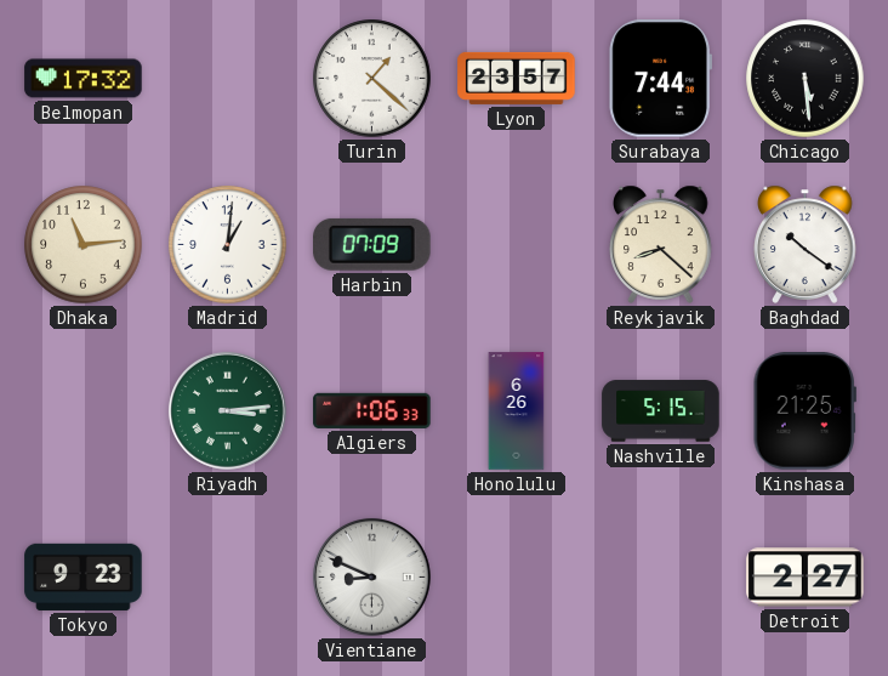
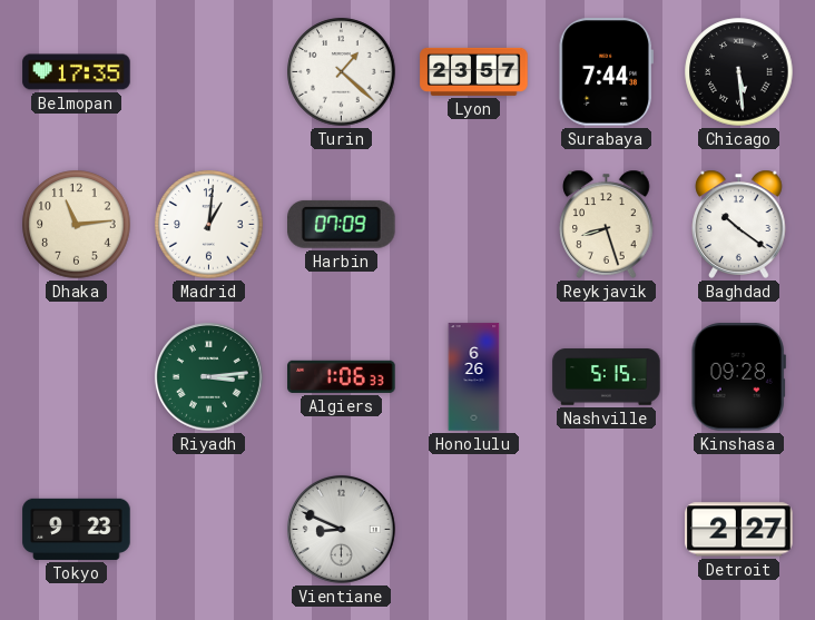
Belmopan: 17:32 -> 17:35
Reykjavik: 8:22 -> 8:27
Kinshasa: 21:25 -> 09:28
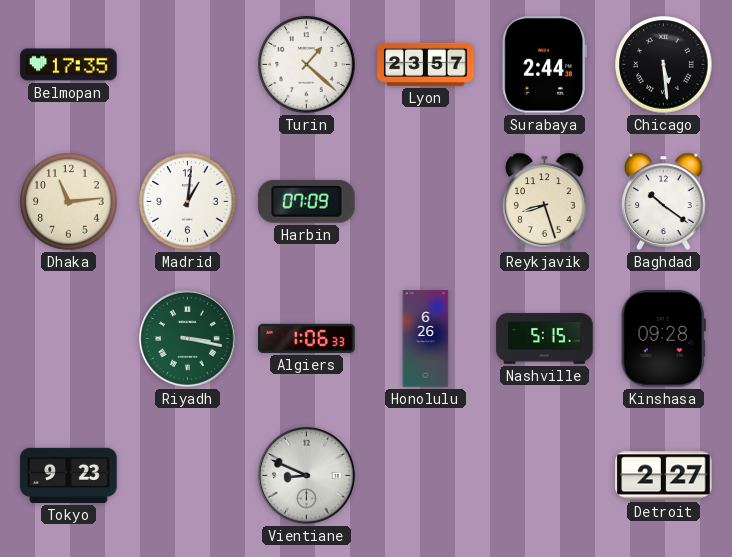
Surabaya: 7:44 -> 2:44
Riyadh: 3:14 -> 3:17
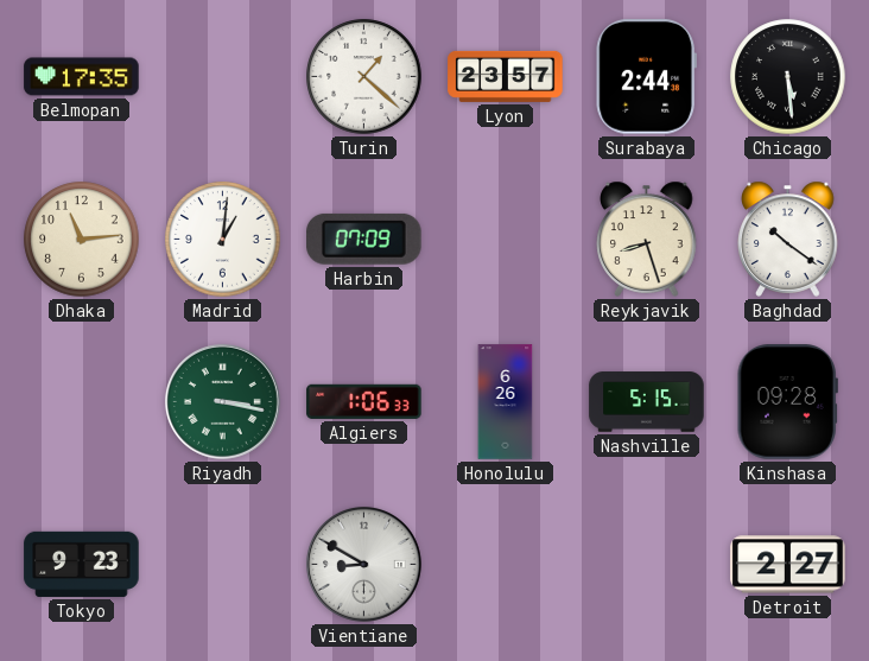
Vientiane: 8:49 -> 8:50
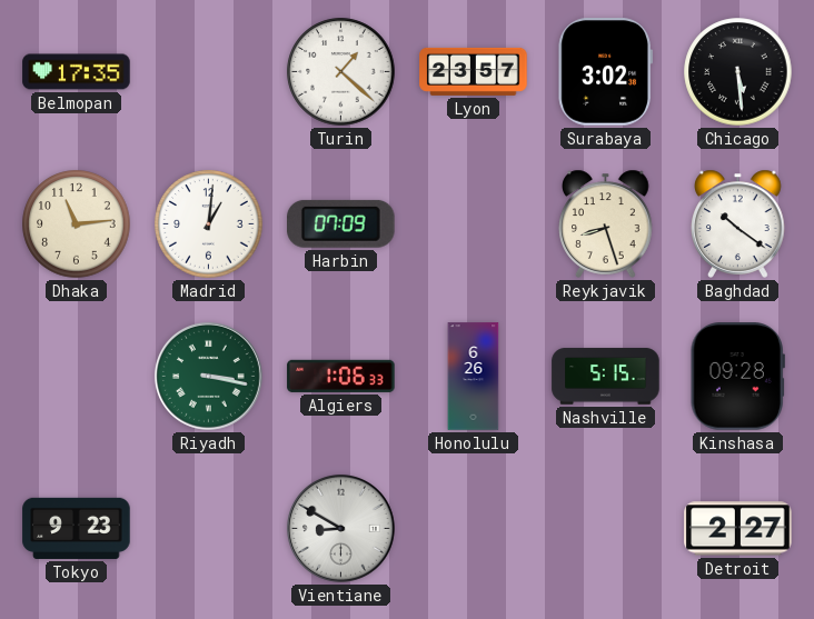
Surabaya: 2:44 -> 3:02
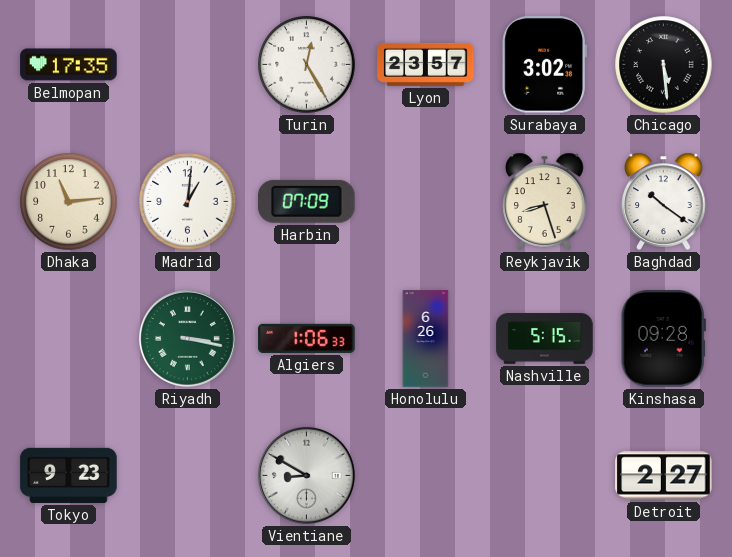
Turin: 1:22 -> 12:25
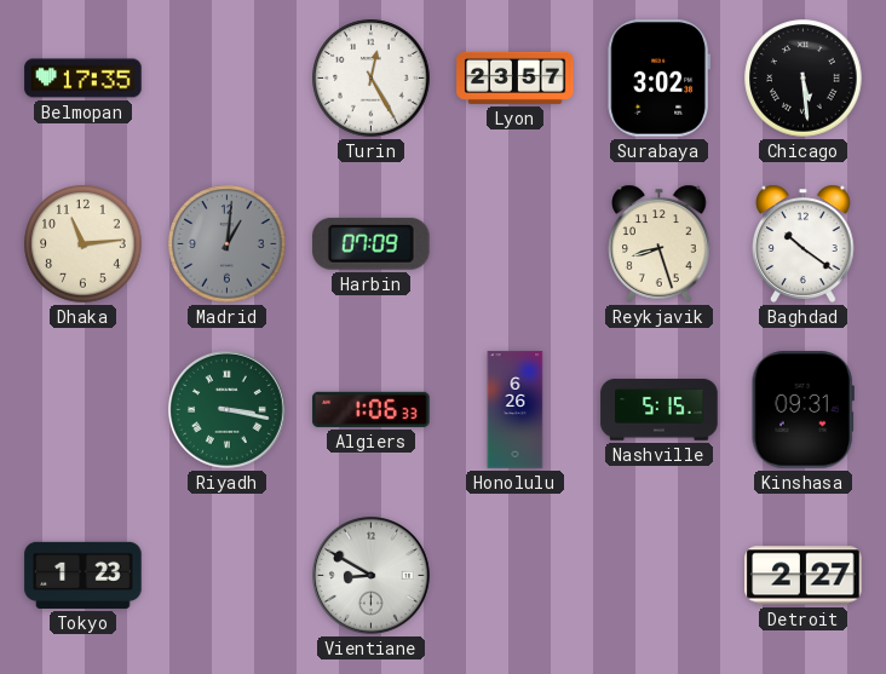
Madrid dial: white -> grey
Kinshasa: 09:28 -> 09:31
Tokyo: 9:23 -> 1:23
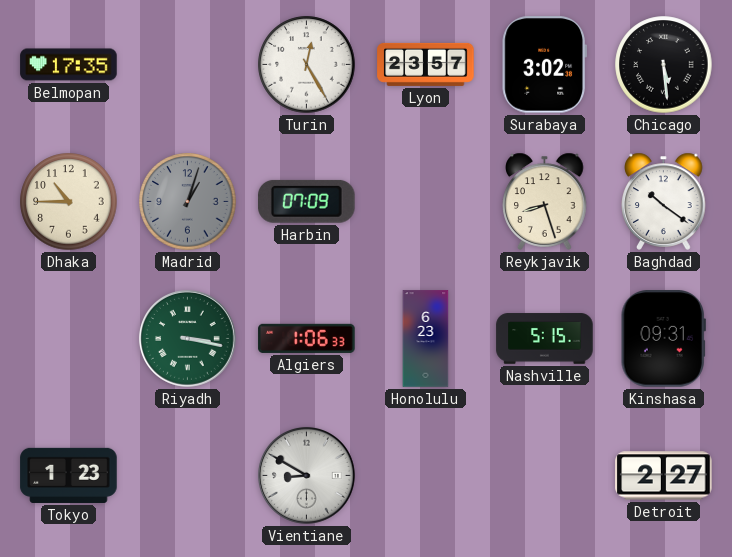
Dhaka: 11:14 -> 10:45
Madrid: 1:01 -> 1:03
Honolulu: 6:26 -> 6:23
